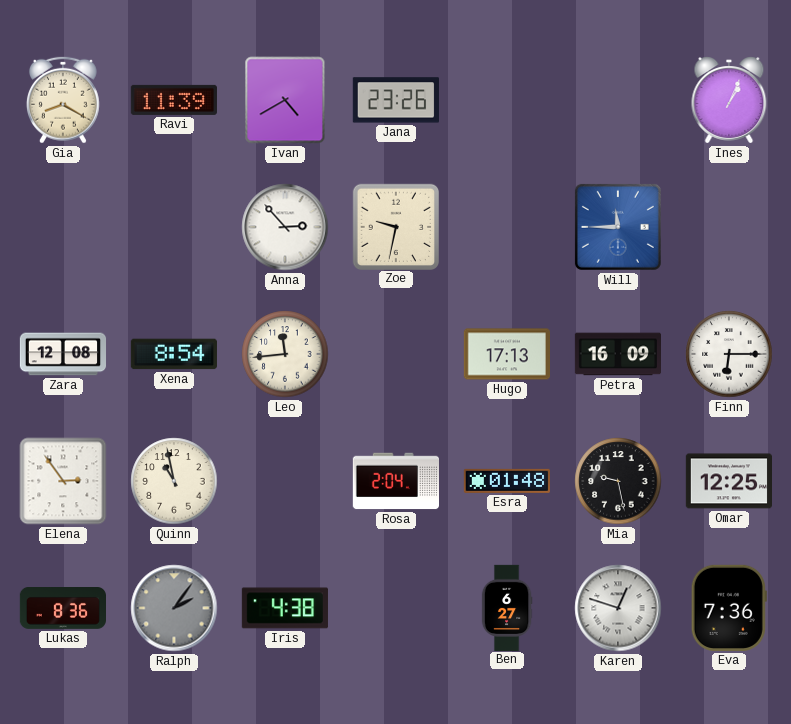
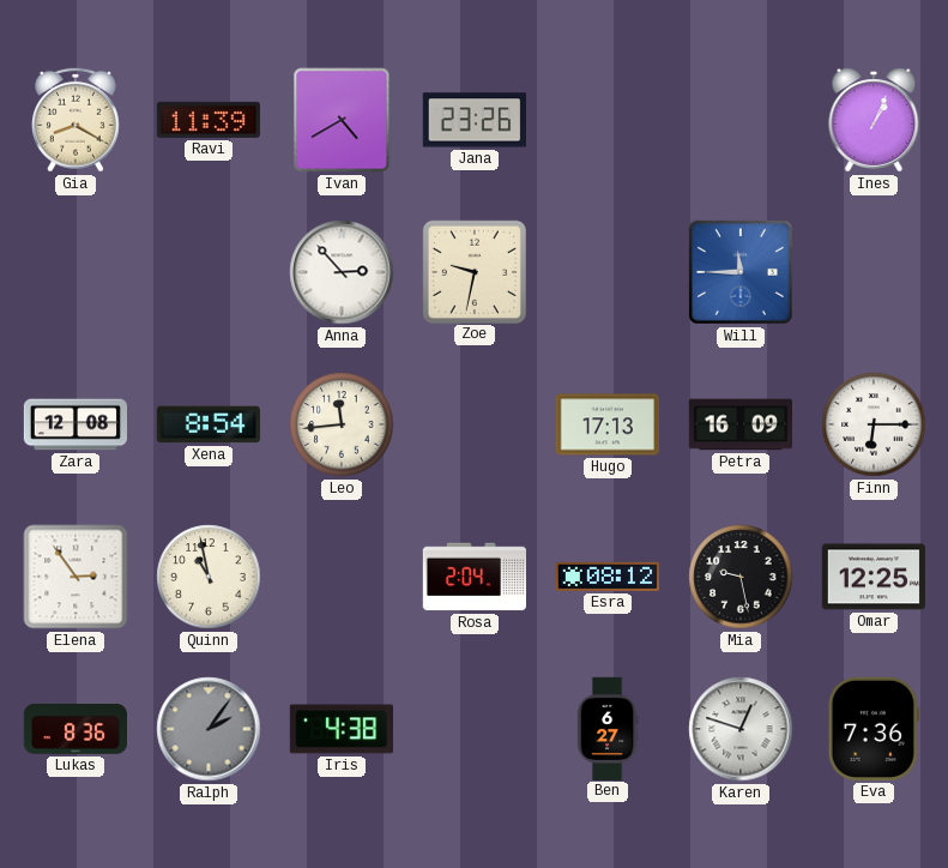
Esra: 01:48 -> 08:12
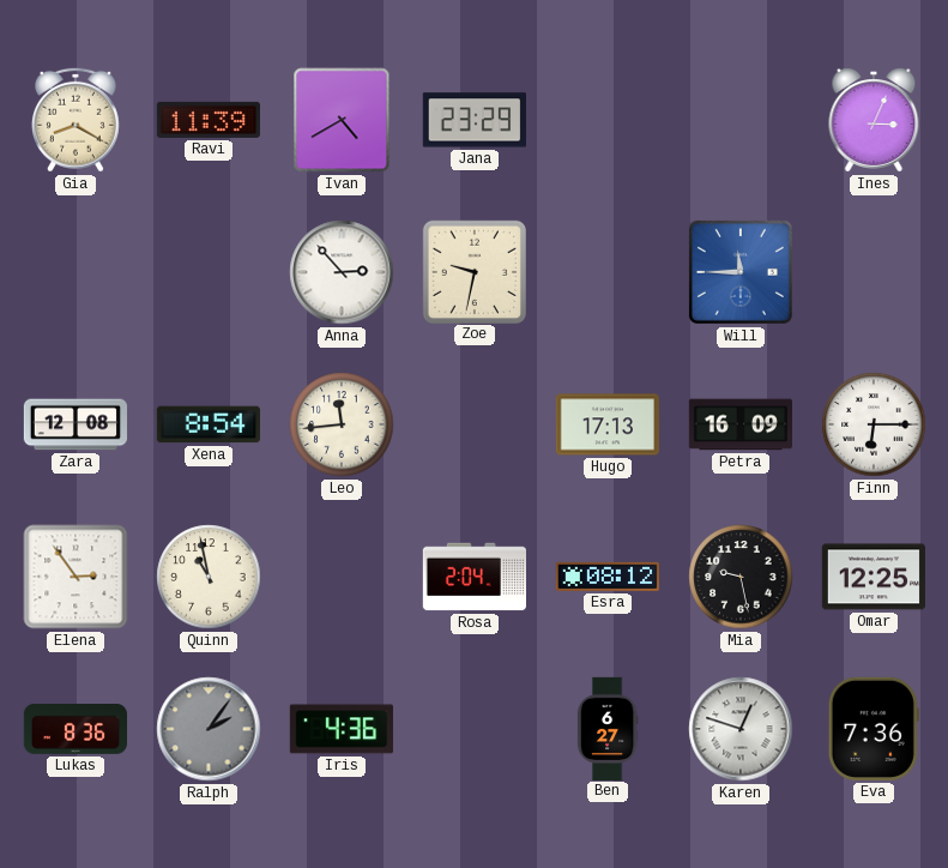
Jana: 23:26 -> 23:29
Ines: 1:04 -> 3:04
Iris: 4:38 -> 4:36
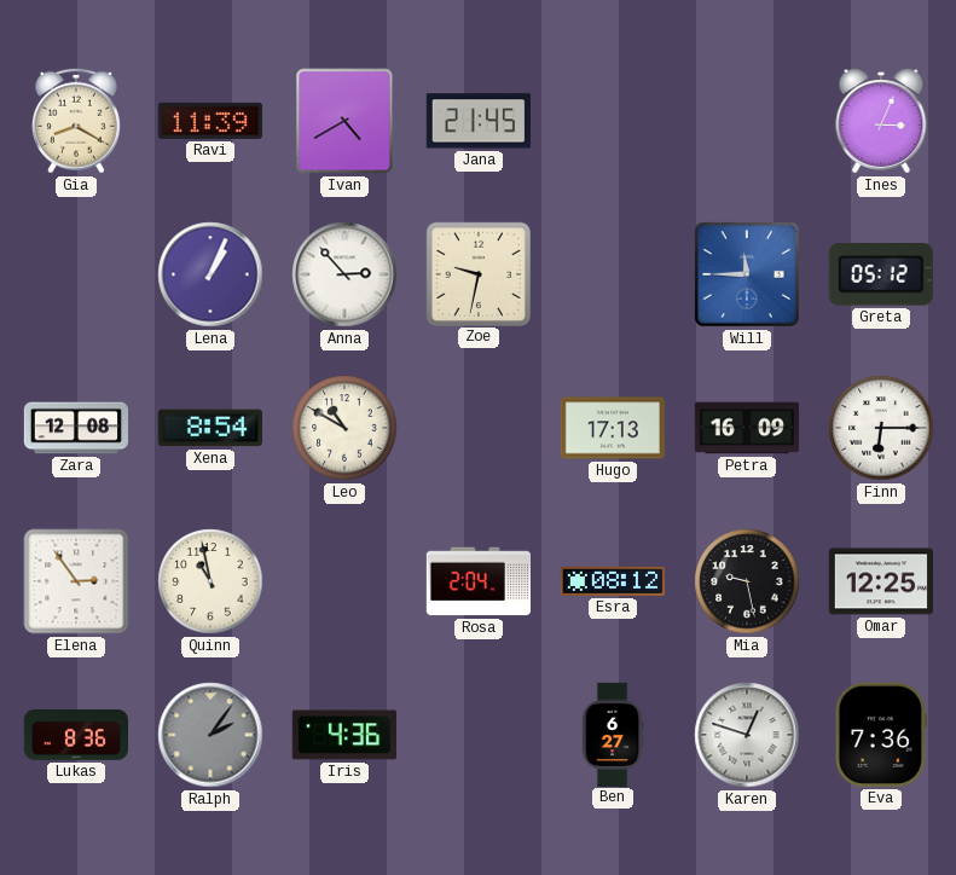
Jana: 23:29 -> 21:45
Lena: none -> 1:04
Greta: none -> 05:12
Leo: 11:44 -> 10:50
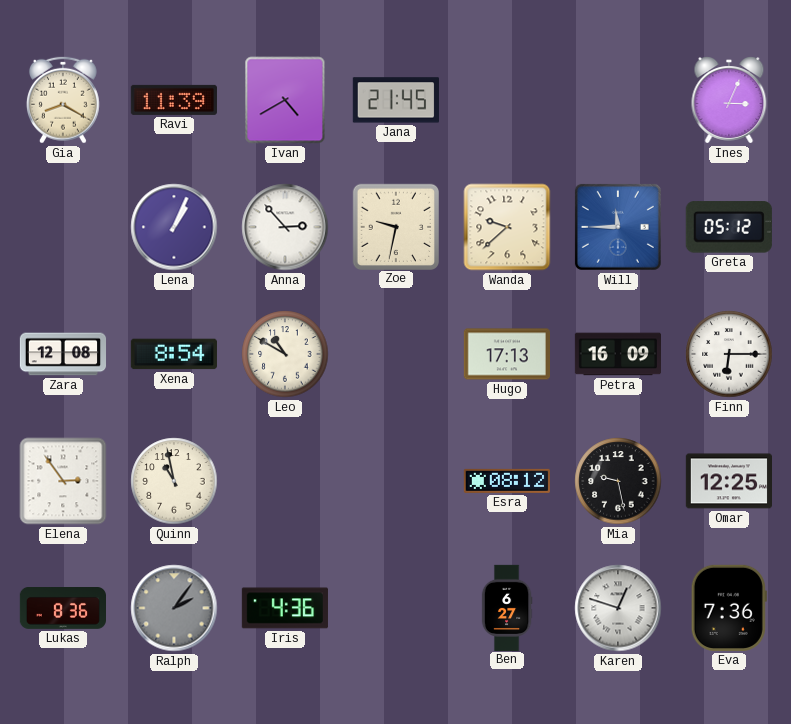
Wanda: none -> 9:38
Rosa: 2:04 -> none
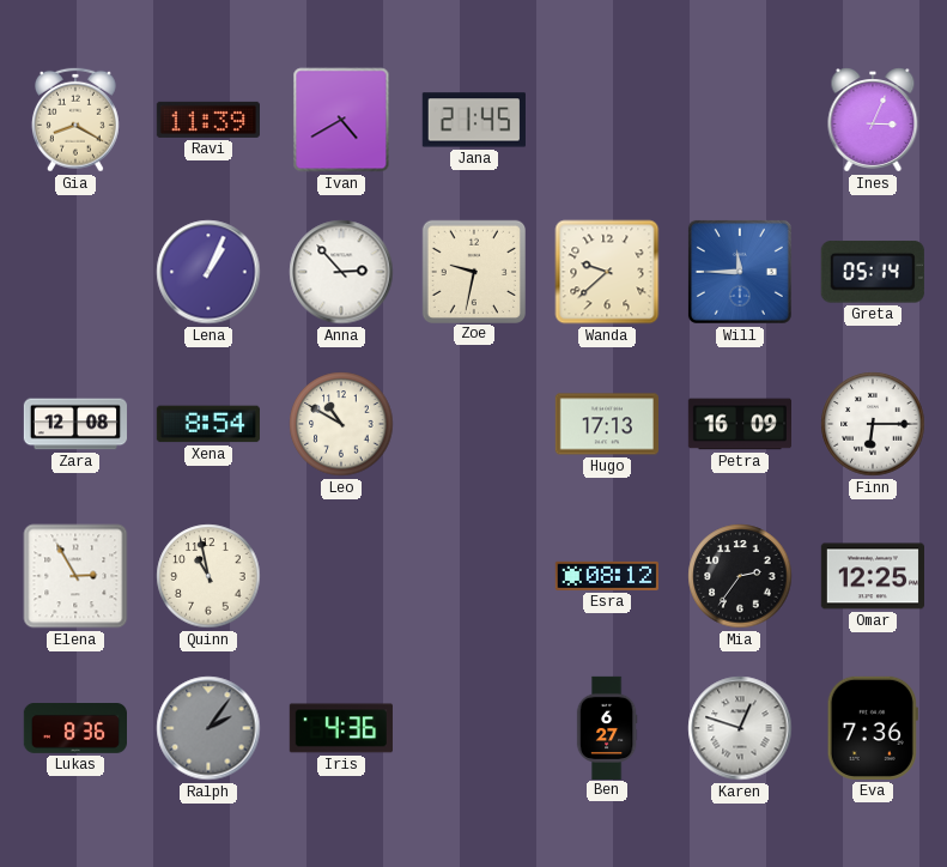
Greta: 05:12 -> 05:14
Elena: 2:54 -> 2:55
Mia: 9:28 -> 2:36
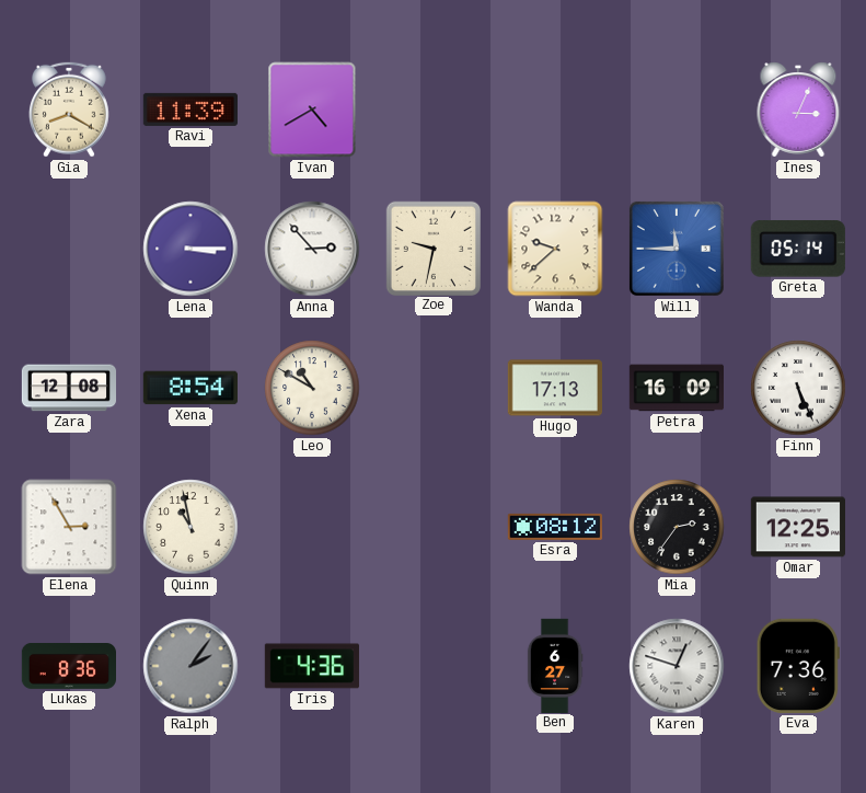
Jana: 21:45 -> none
Lena: 1:04 -> 3:15
Finn: 6:15 -> 5:26
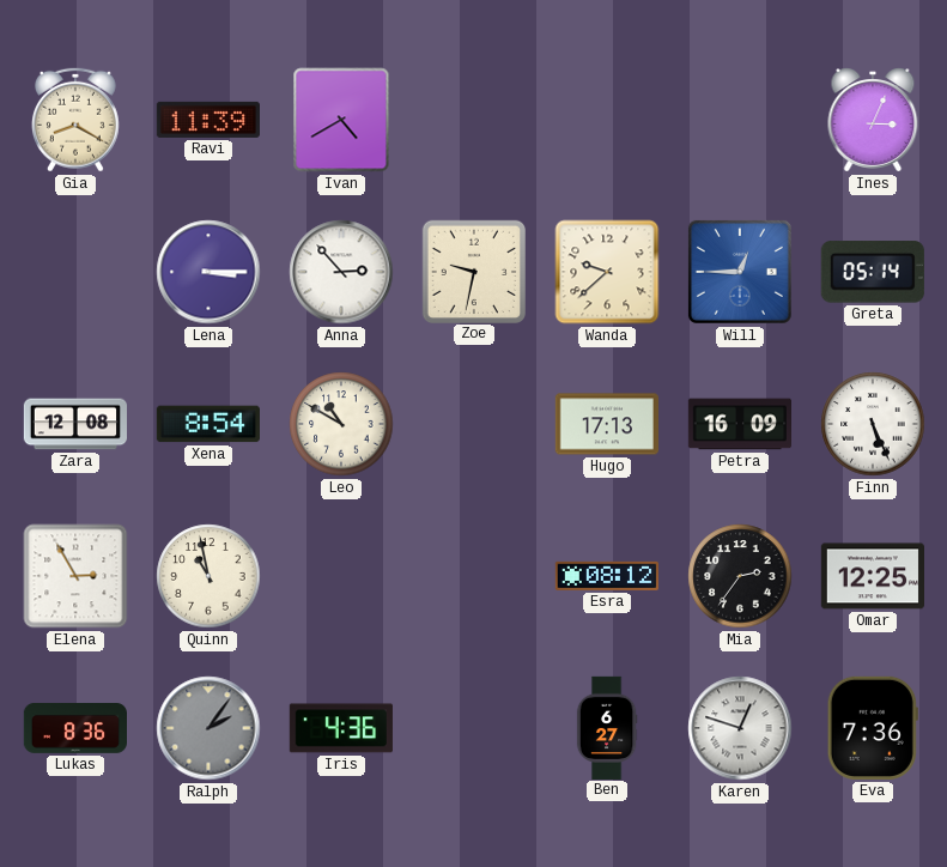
Will: 11:45 -> 12:45
